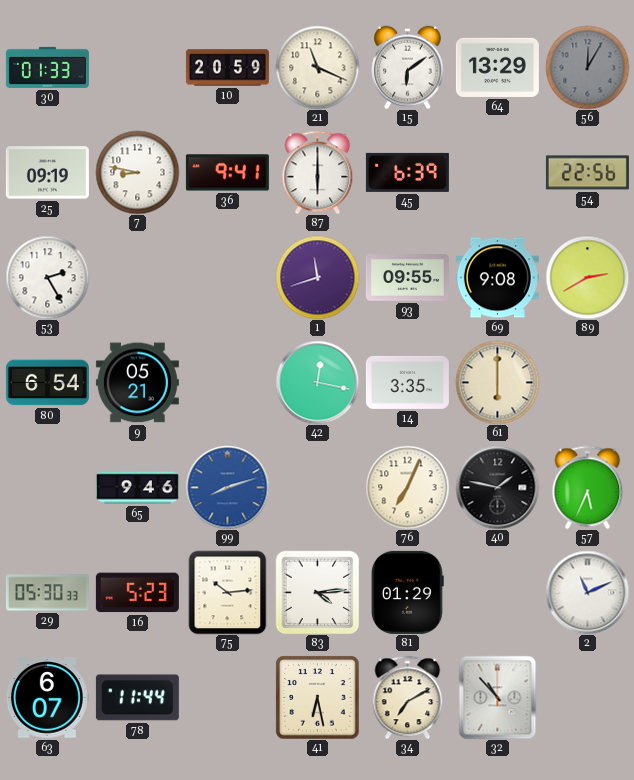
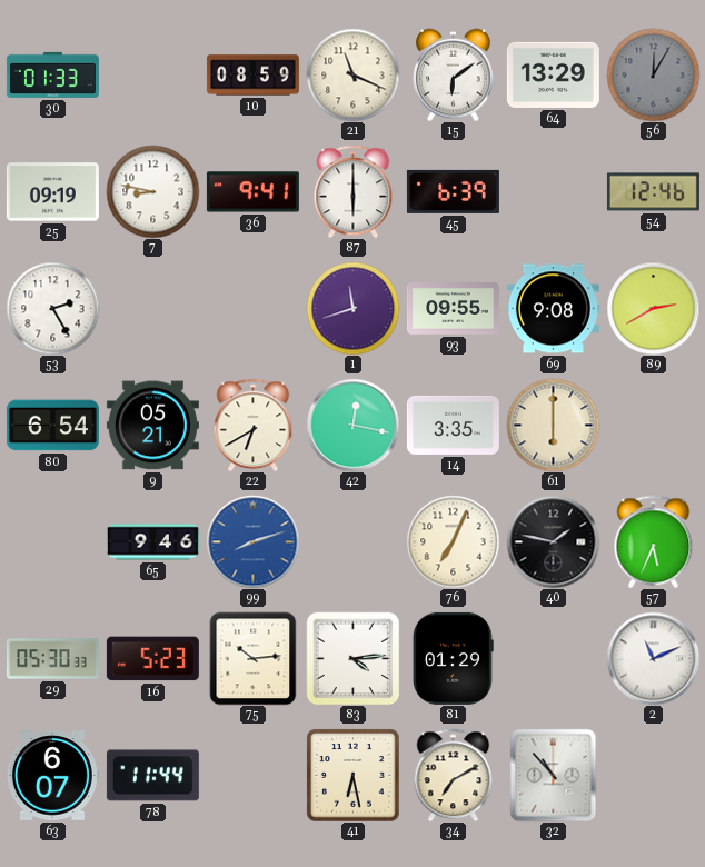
10: 20:59 -> 08:59
54: 22:56 -> 12:46
22: none -> 6:40
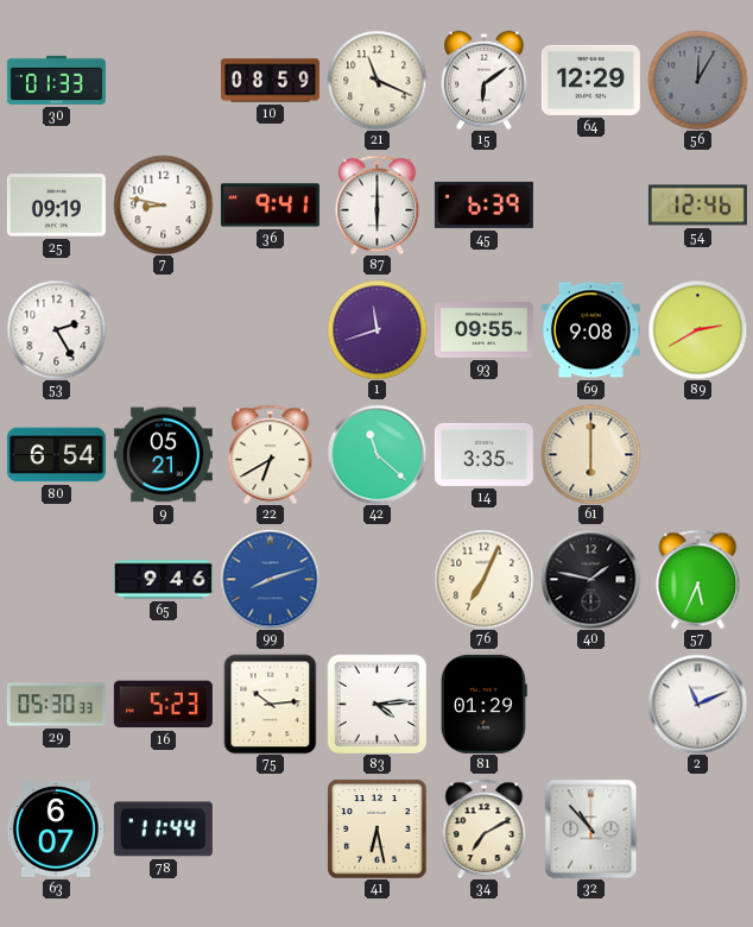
64: 13:29 -> 12:29
42: 12:17 -> 11:22
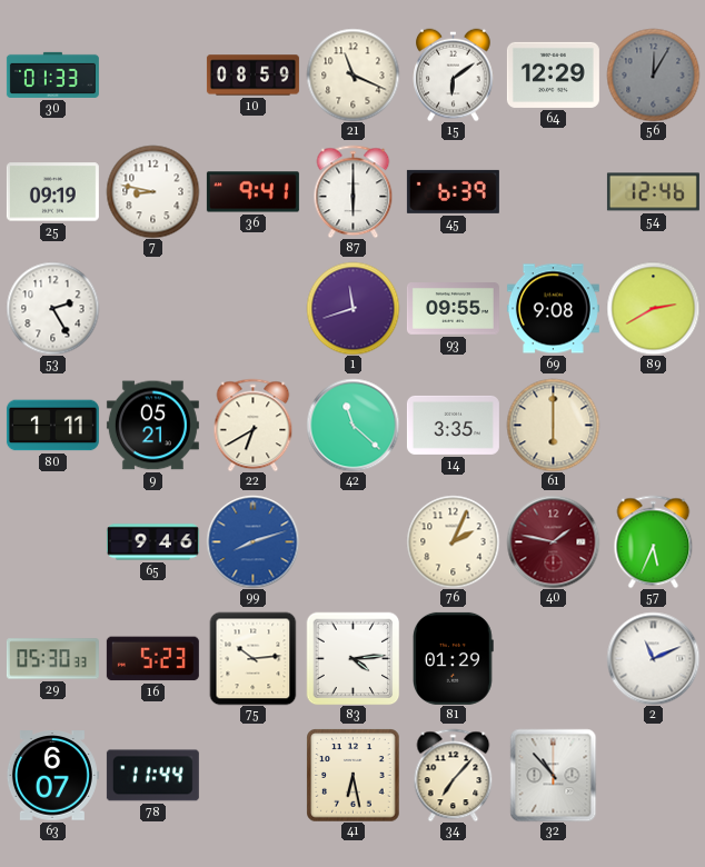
80: 6:54 -> 1:11
76: 7:04 -> 2:04
40 dial: black -> burgundy
34: 7:10 -> 7:07
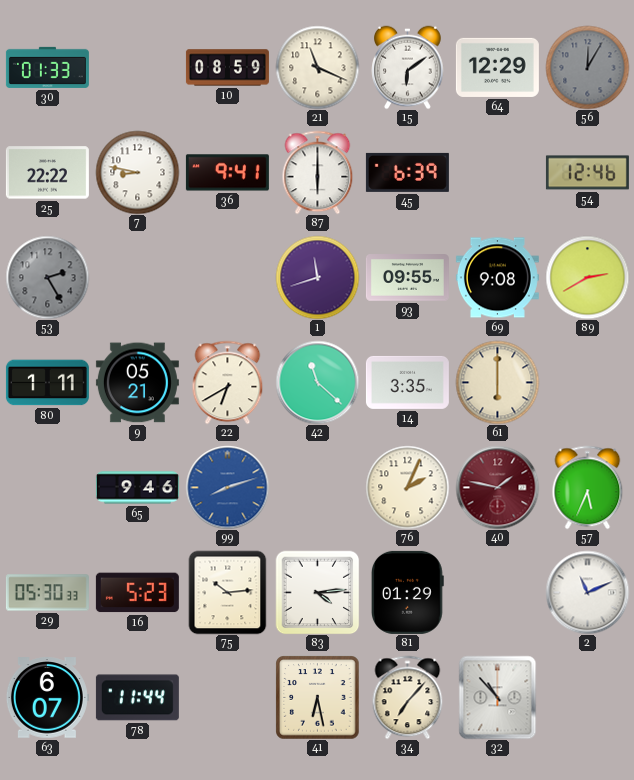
25: 09:19 -> 22:22
53 dial: white -> grey
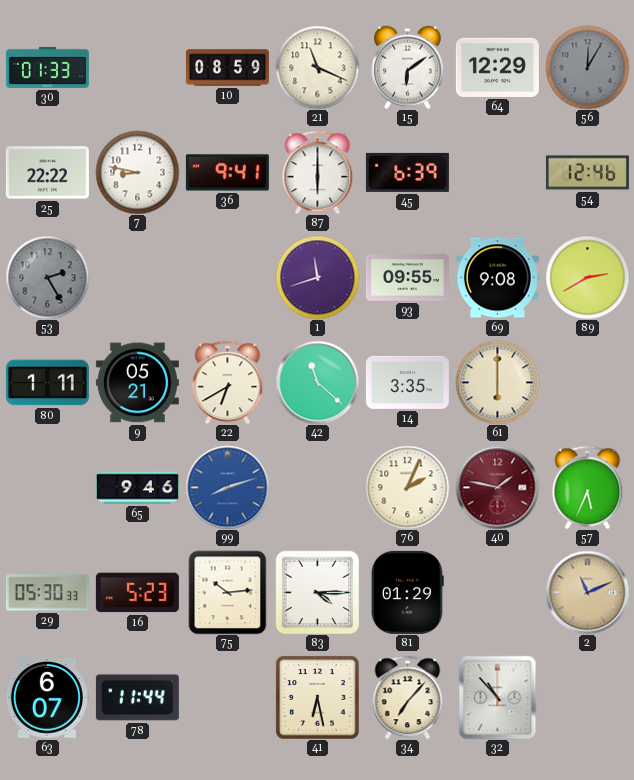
83: 4:14 -> 4:15
2 dial: white -> champagne
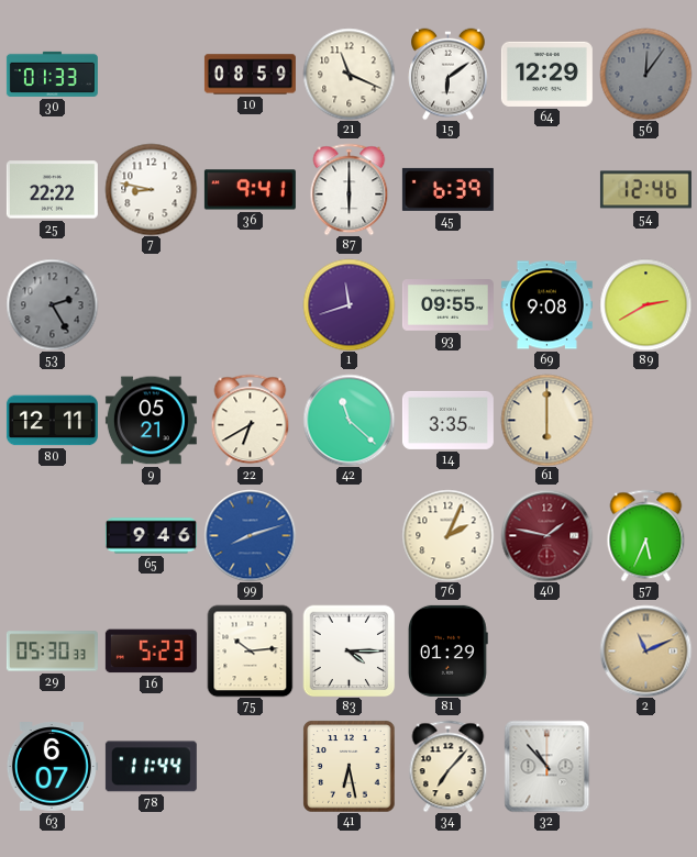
56: 12:05 -> 12:06
80: 1:11 -> 12:11
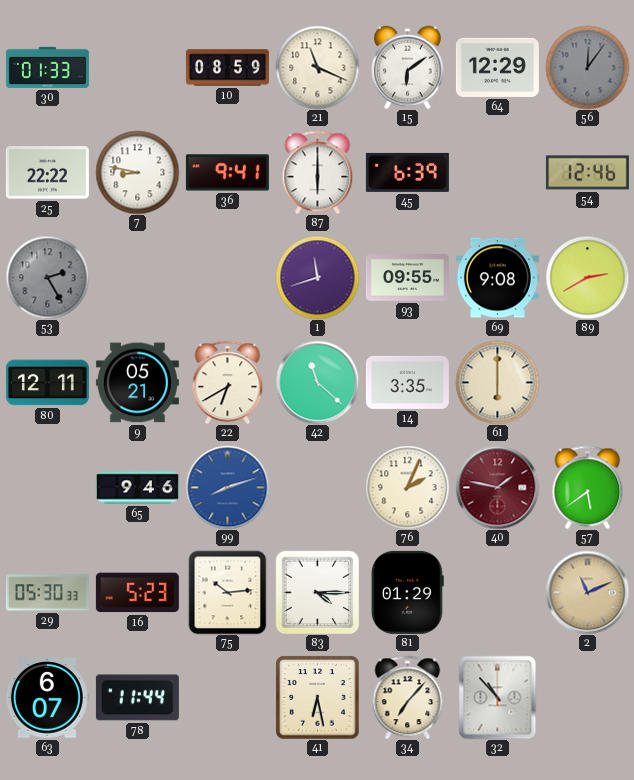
57: 5:34 -> 5:39
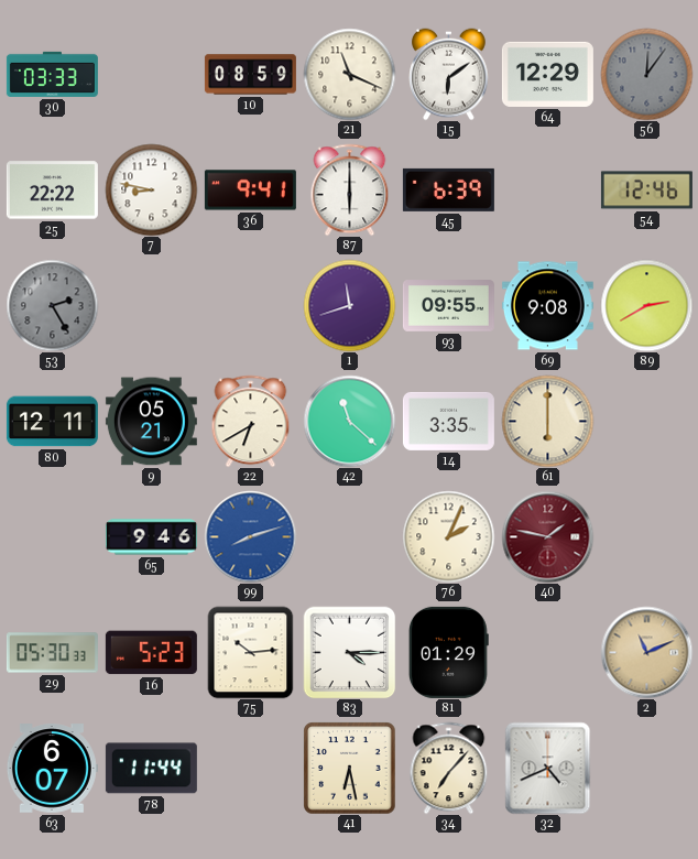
30: 01:33 -> 03:33
57: 5:39 -> none
32: 10:53 -> 4:41
